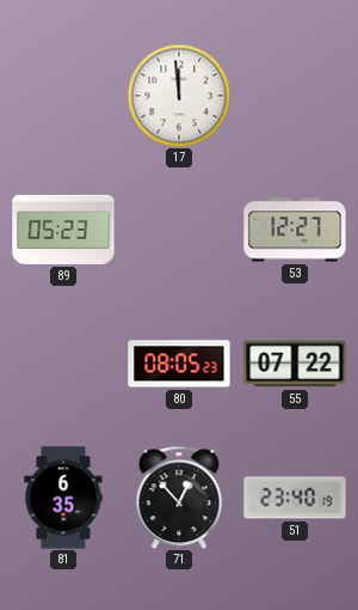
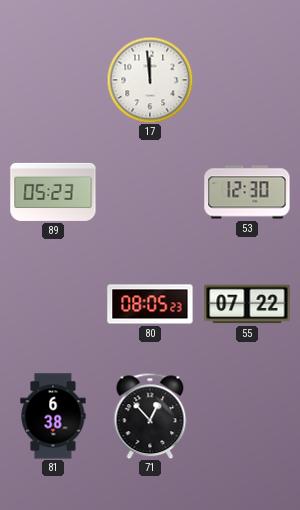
53: 12:27 -> 12:30
81: 6:35 -> 6:38
51: 23:40 -> none
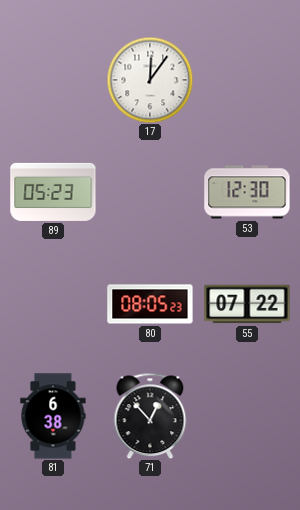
17: 11:59 -> 12:06
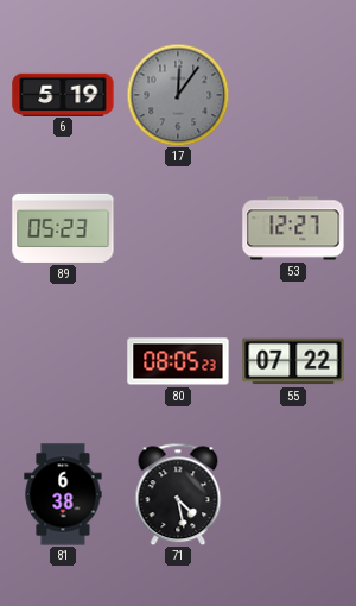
6: none -> 5:19
17 dial: white -> grey
53: 12:30 -> 12:27
71: 12:53 -> 4:28
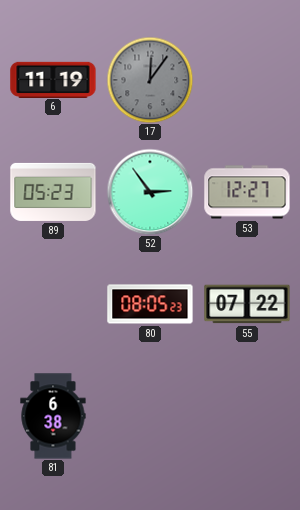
6: 5:19 -> 11:19
52: none -> 2:54
71: 4:28 -> none
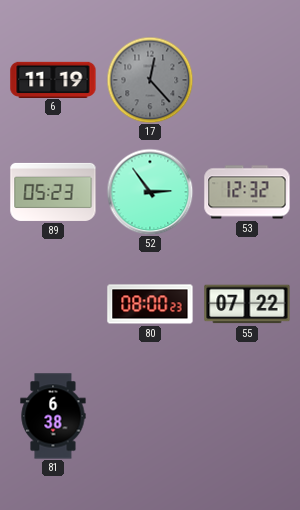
17: 12:06 -> 12:23
53: 12:27 -> 12:32
80: 08:05 -> 08:00
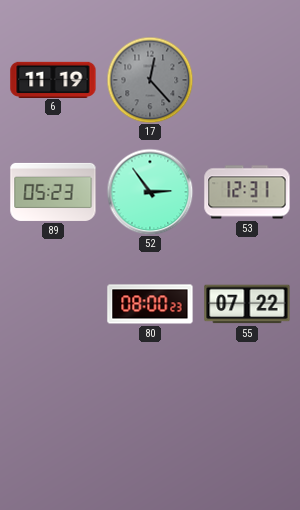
53: 12:32 -> 12:31
81: 6:38 -> none
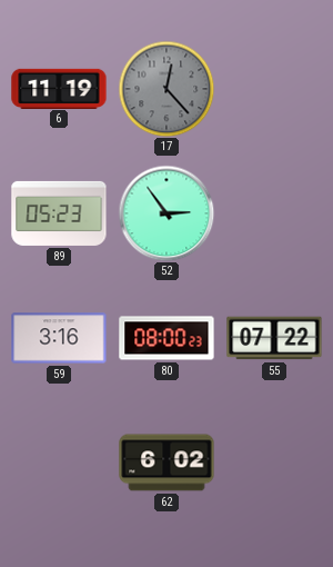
53: 12:31 -> none
59: none -> 3:16
62: none -> 6:02
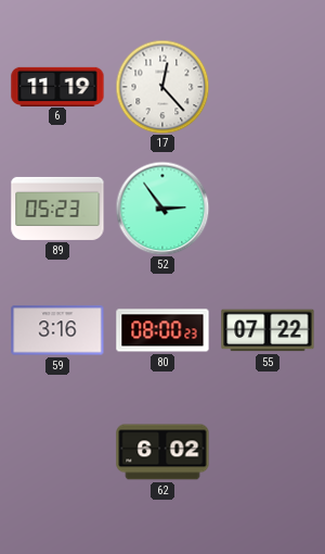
17 dial: grey -> white
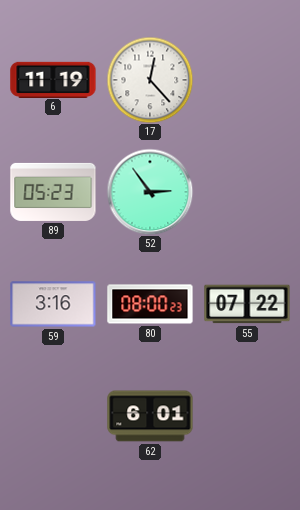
62: 6:02 -> 6:01
